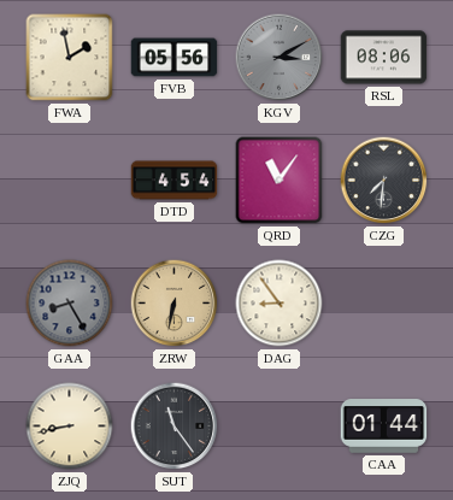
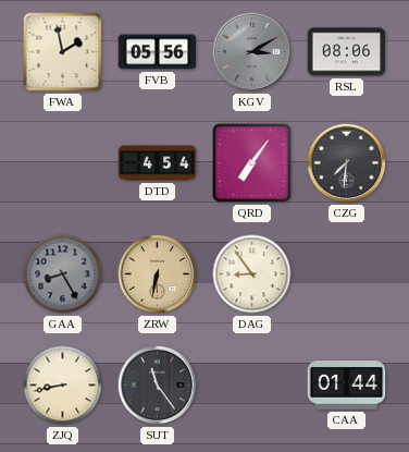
QRD: 11:06 -> 7:06
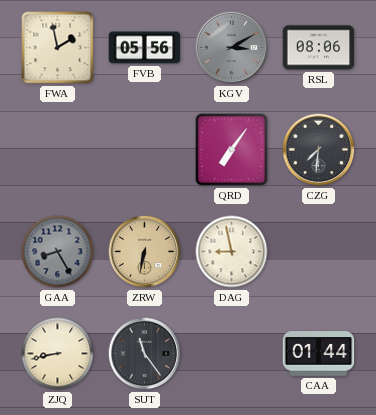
DTD: 4:54 -> none
DAG: 8:54 -> 8:58
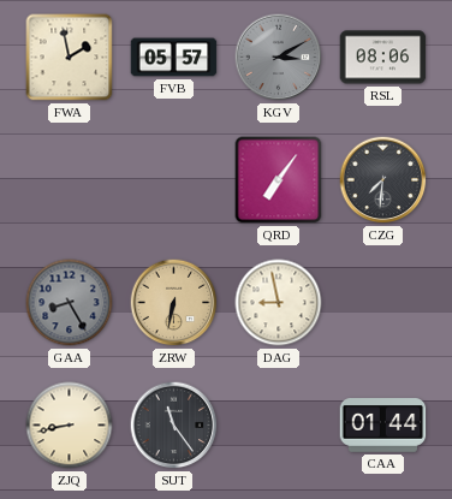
FVB: 05:56 -> 05:57
